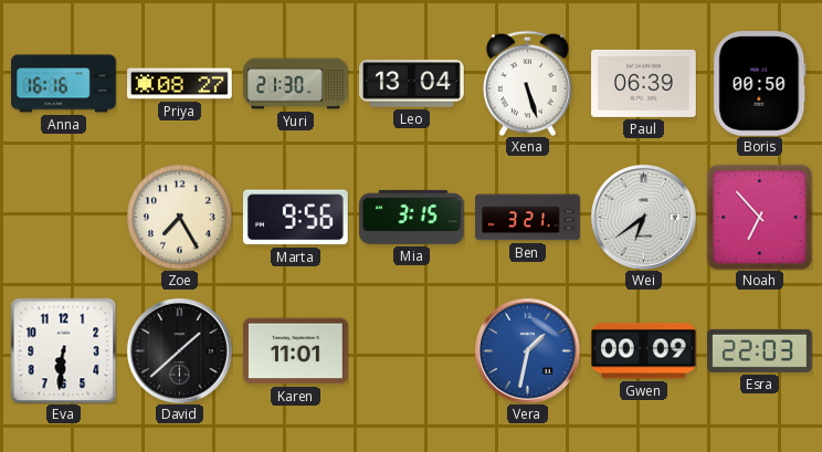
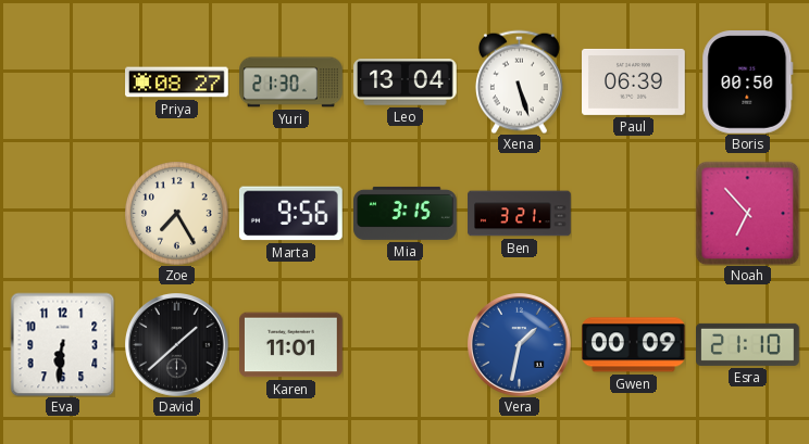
Anna: 16:16 -> none
Wei: 6:39 -> none
Esra: 22:03 -> 21:10
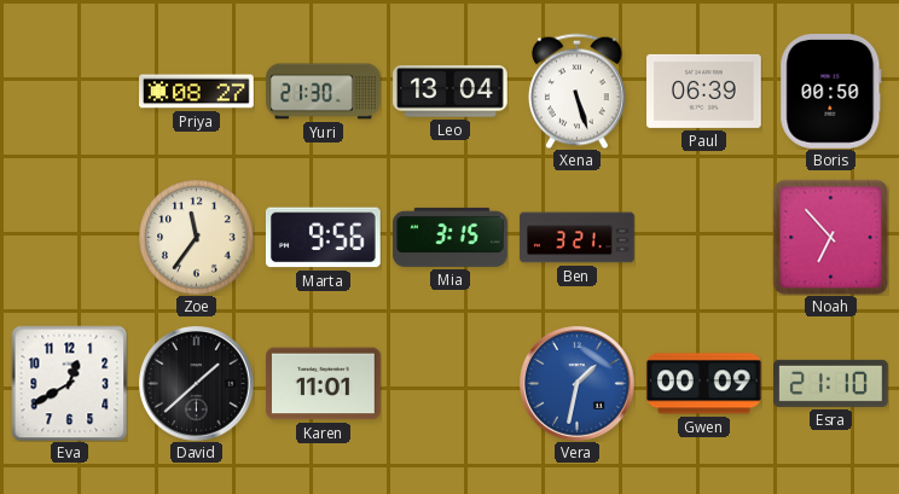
Zoe: 7:25 -> 11:36
Eva: 6:31 -> 12:40
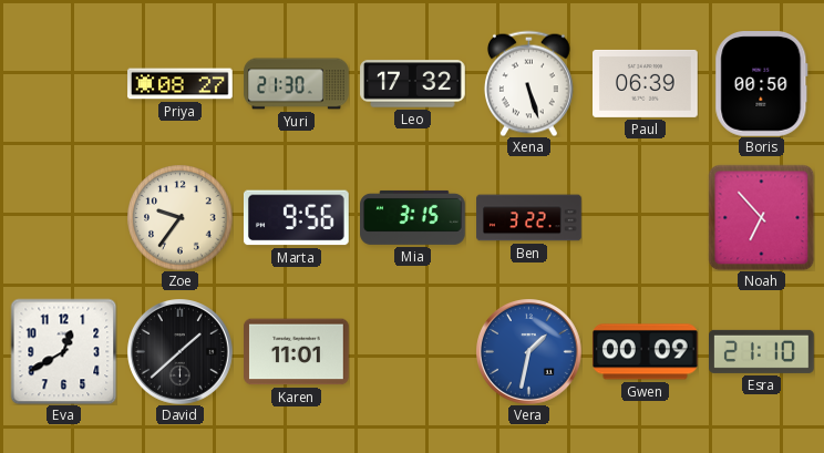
Leo: 13:04 -> 17:32
Zoe: 11:36 -> 9:36
Ben: 3:21 -> 3:22
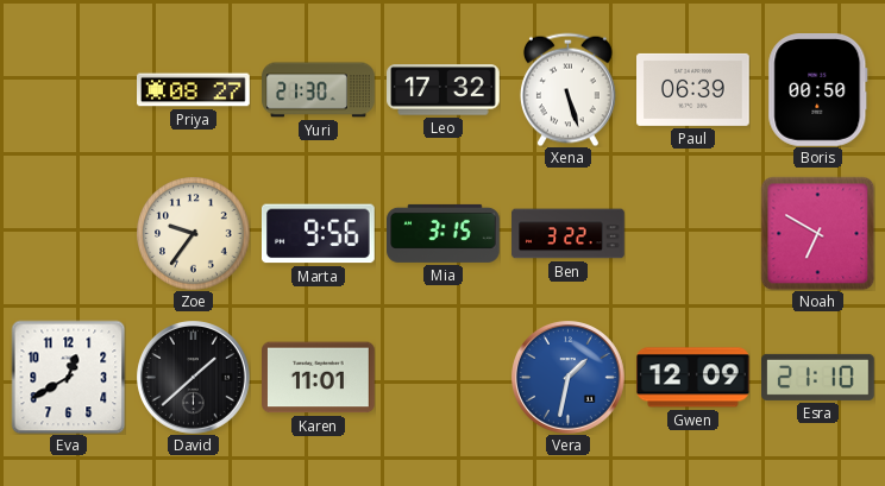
Noah: 6:53 -> 6:50
Gwen: 00:09 -> 12:09
